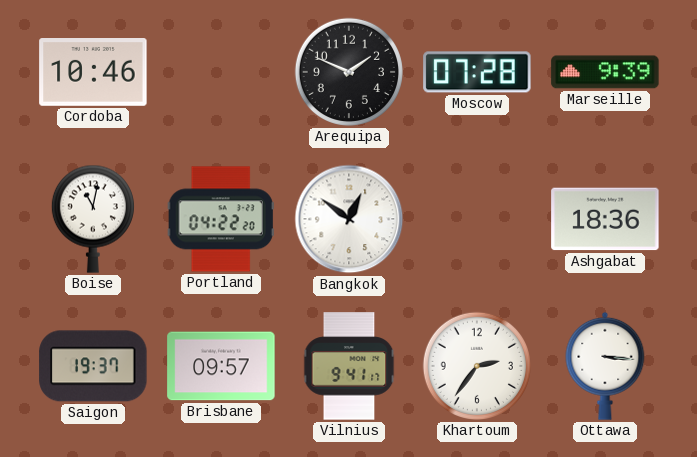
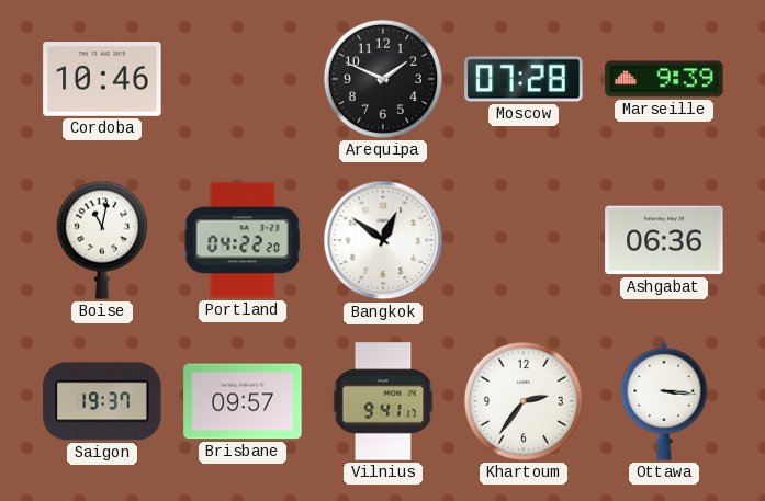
Ashgabat: 18:36 -> 06:36
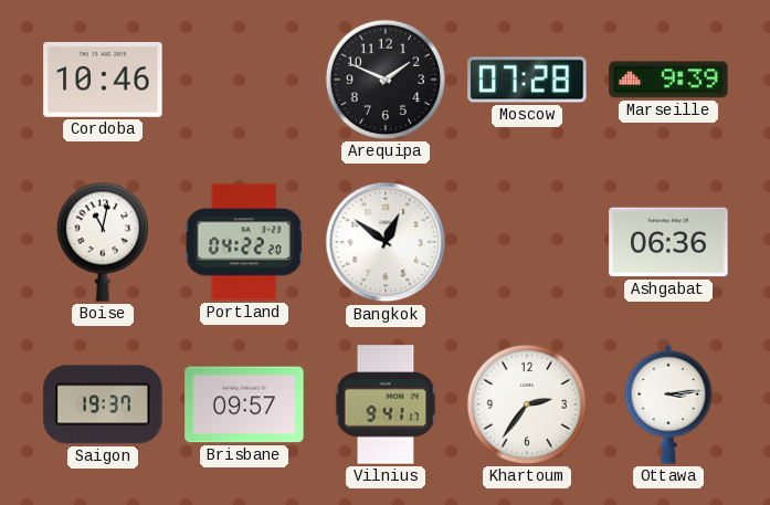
Ottawa: 3:16 -> 3:14
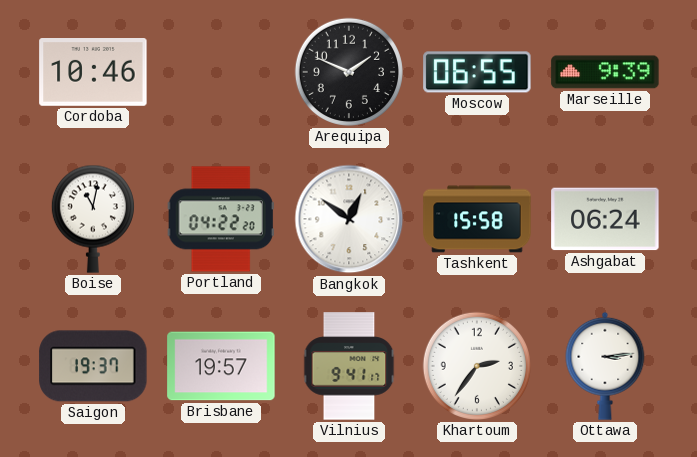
Moscow: 07:28 -> 06:55
Tashkent: none -> 15:58
Ashgabat: 06:36 -> 06:24
Brisbane: 09:57 -> 19:57
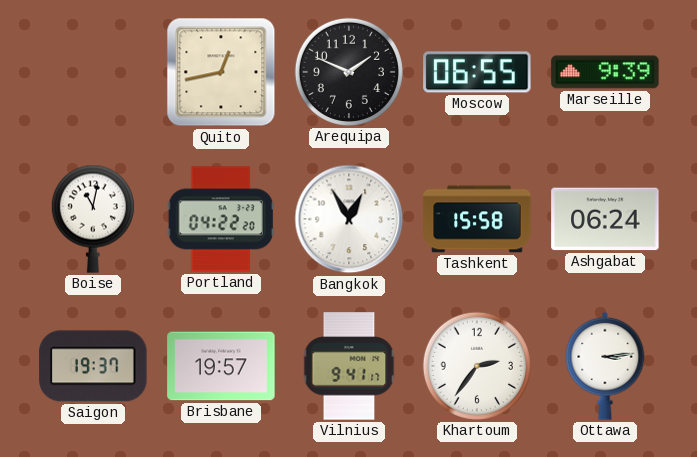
Cordoba: 10:46 -> none
Quito: none -> 12:43
Bangkok: 12:51 -> 12:55
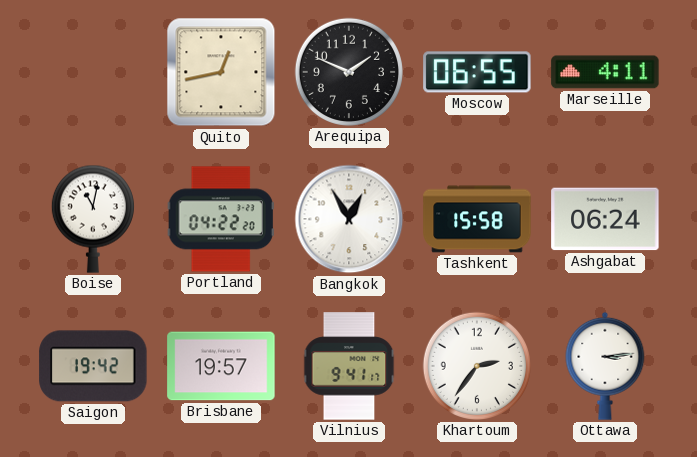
Marseille: 9:39 -> 4:11
Saigon: 19:37 -> 19:42
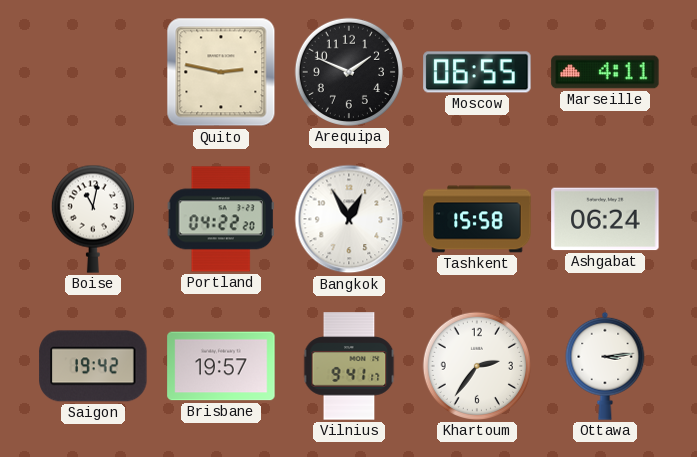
Quito: 12:43 -> 2:47
